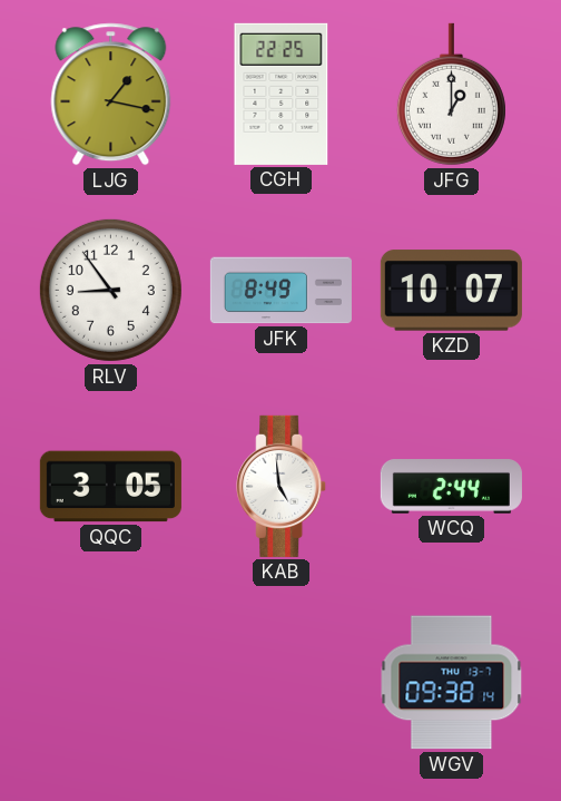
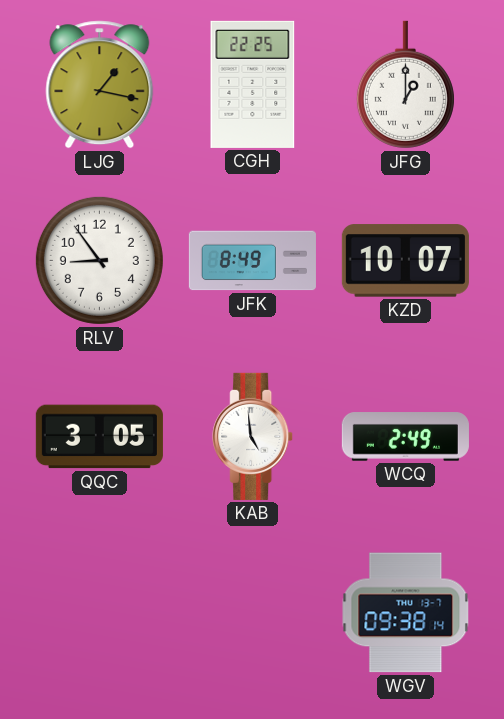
WCQ: 2:44 -> 2:49
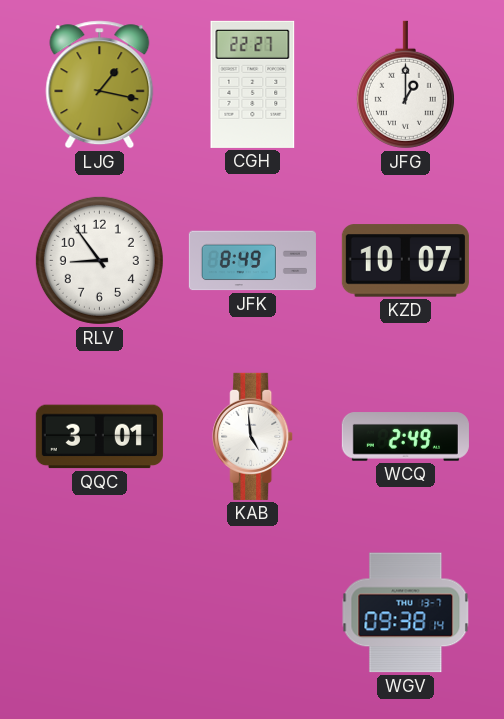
CGH: 22:25 -> 22:27
QQC: 3:05 -> 3:01
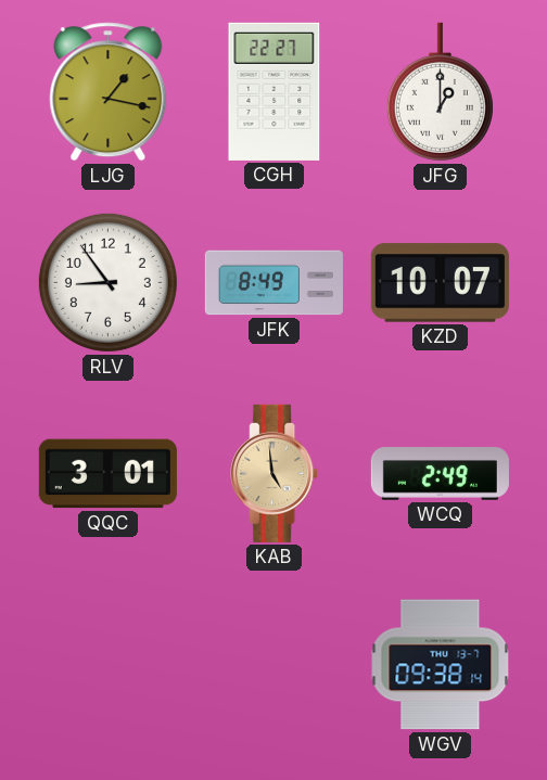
KAB dial: white -> champagne
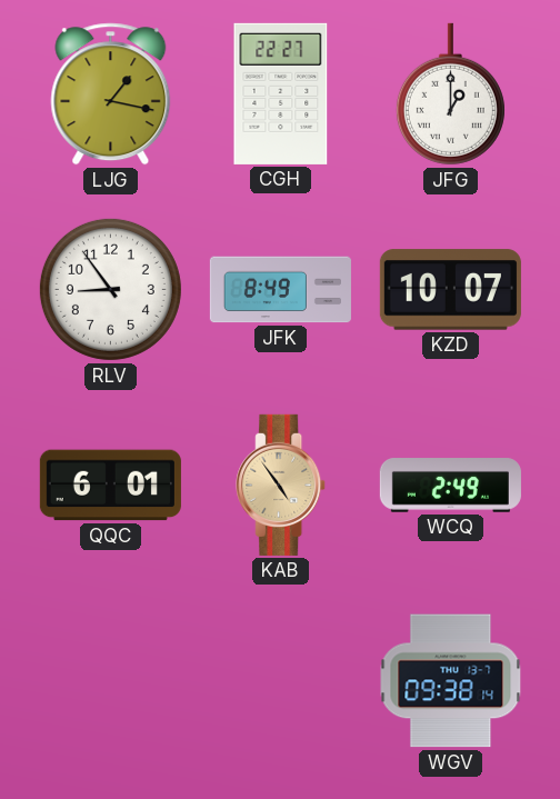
QQC: 3:01 -> 6:01
KAB: 4:59 -> 4:54
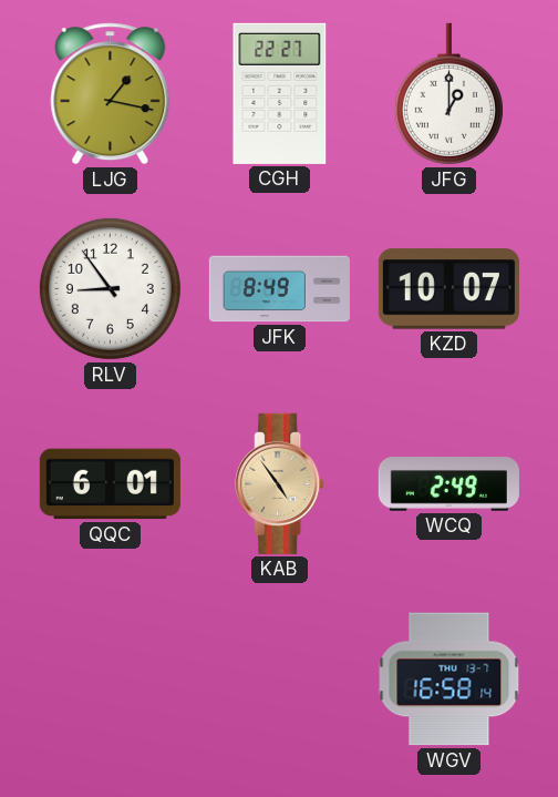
WGV: 09:38 -> 16:58
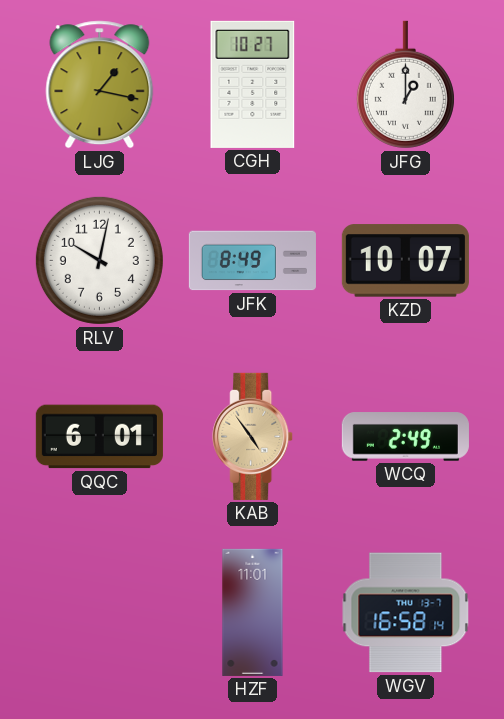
CGH: 22:27 -> 10:27
RLV: 8:54 -> 10:02
HZF: none -> 11:01
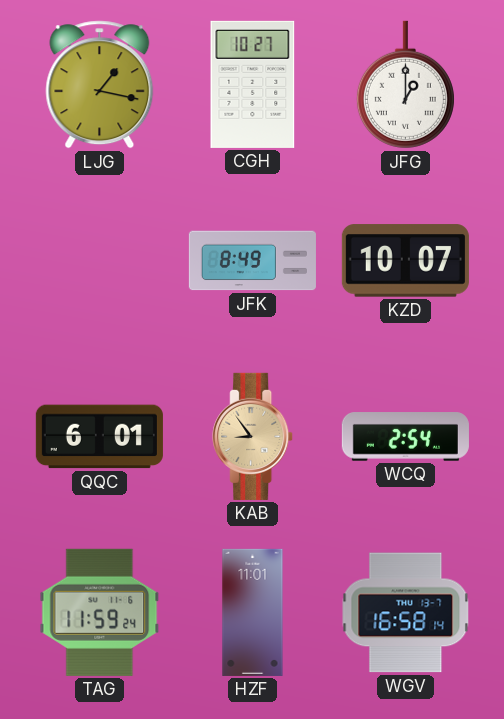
RLV: 10:02 -> none
KAB: 4:54 -> 8:54
WCQ: 2:49 -> 2:54
TAG: none -> 11:59
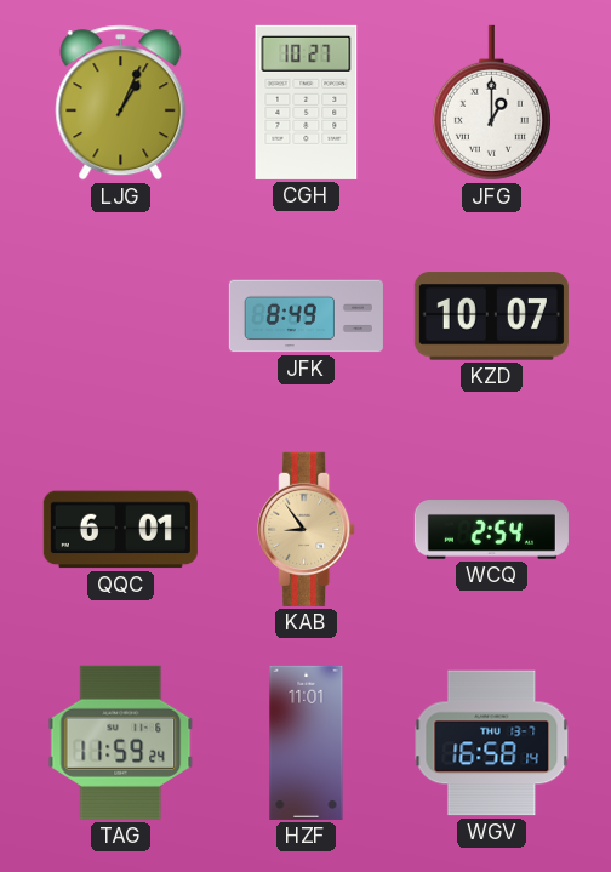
LJG: 1:17 -> 1:04
